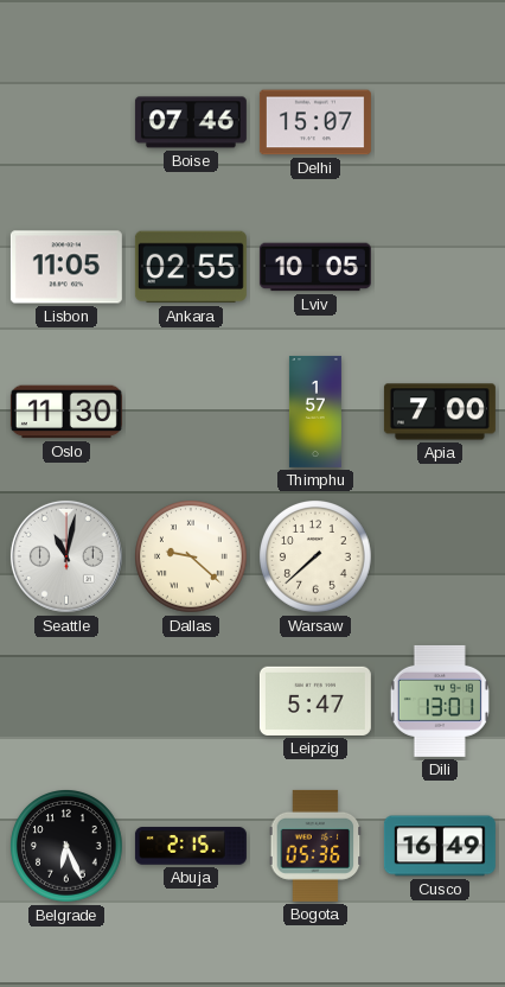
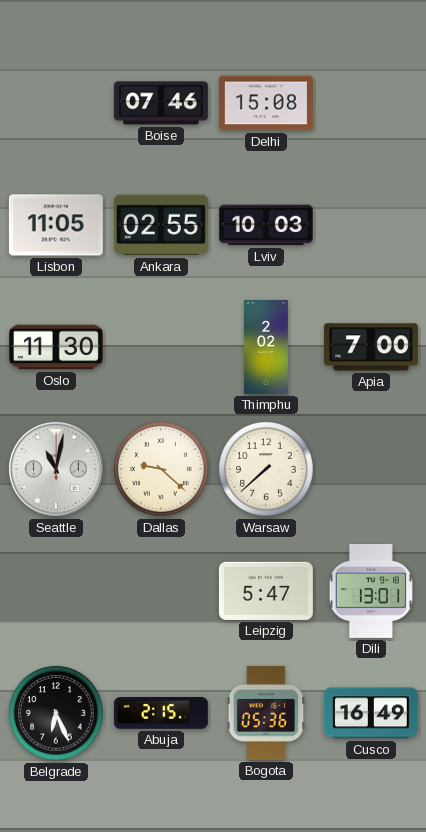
Delhi: 15:07 -> 15:08
Lviv: 10:05 -> 10:03
Thimphu: 1:57 -> 2:02
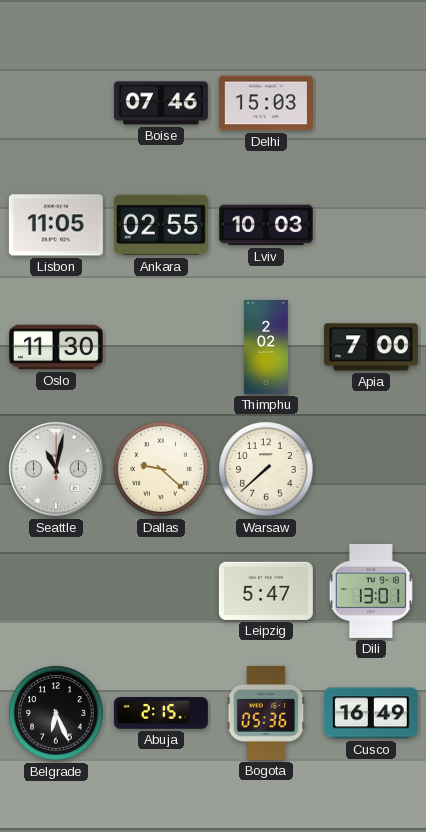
Delhi: 15:08 -> 15:03
